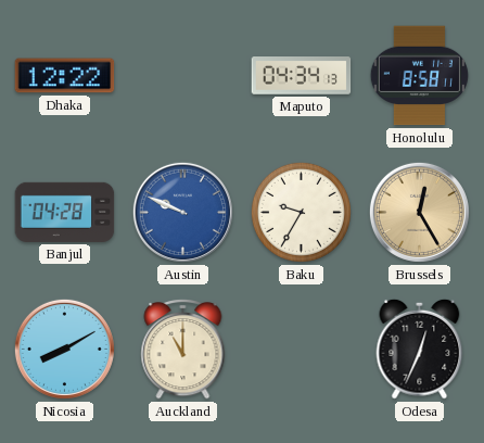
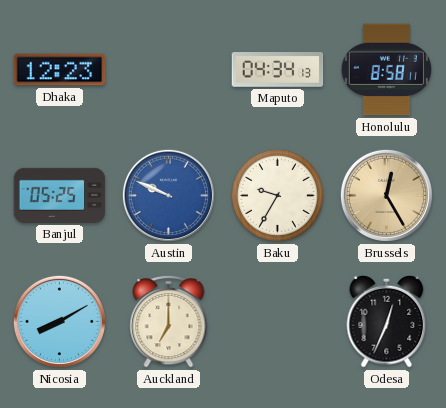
Dhaka: 12:22 -> 12:23
Banjul: 04:28 -> 05:25
Auckland: 11:00 -> 7:00
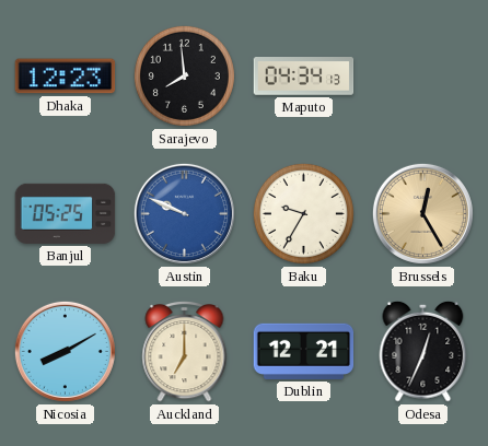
Sarajevo: none -> 7:59
Honolulu: 8:58 -> none
Dublin: none -> 12:21
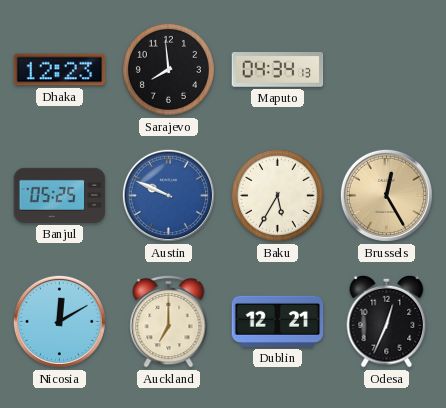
Baku: 9:35 -> 5:35
Nicosia: 8:10 -> 12:10
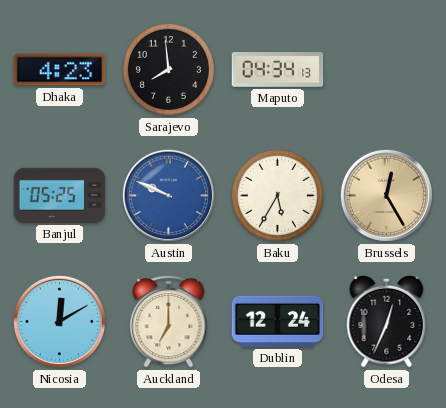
Dhaka: 12:23 -> 4:23
Dublin: 12:21 -> 12:24
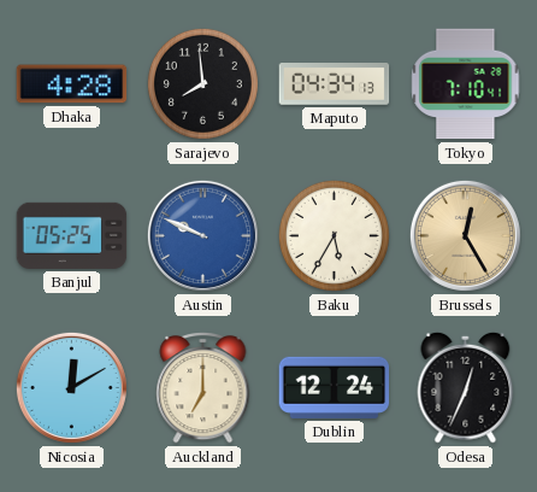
Dhaka: 4:23 -> 4:28
Tokyo: none -> 7:10
